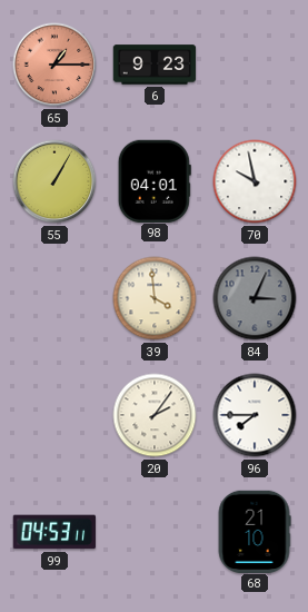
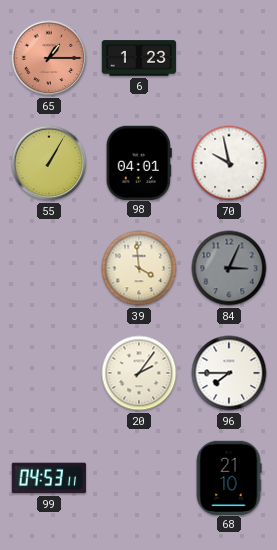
6: 9:23 -> 1:23
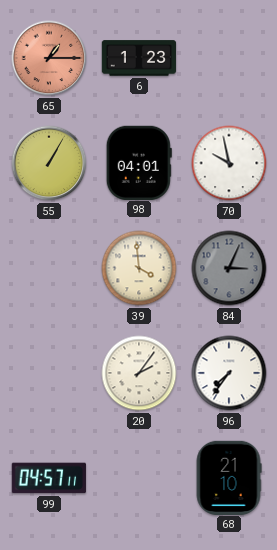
96: 7:45 -> 7:36
99: 04:53 -> 04:57
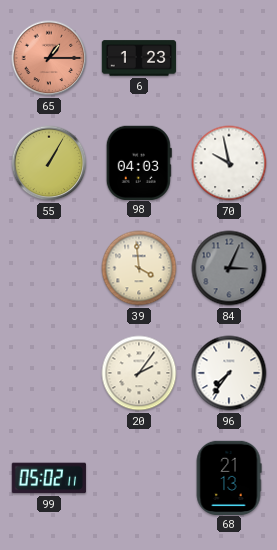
98: 04:01 -> 04:03
99: 04:57 -> 05:02
68: 21:10 -> 21:13
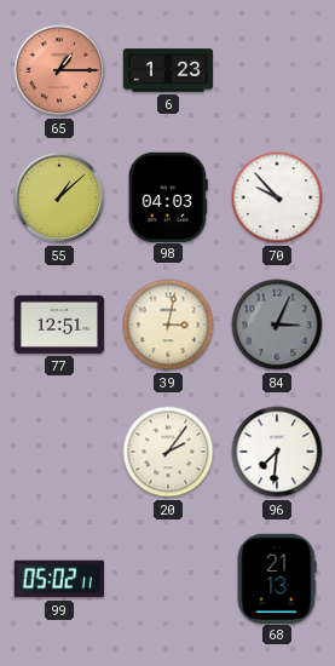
55: 1:05 -> 1:08
70: 9:58 -> 9:53
77: none -> 12:51
39: 3:59 -> 3:02
96: 7:36 -> 7:31
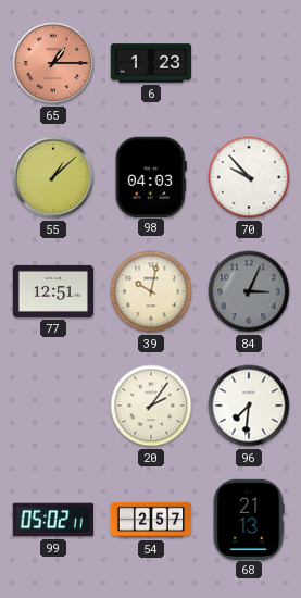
39: 3:02 -> 10:02
54: none -> 2:57
